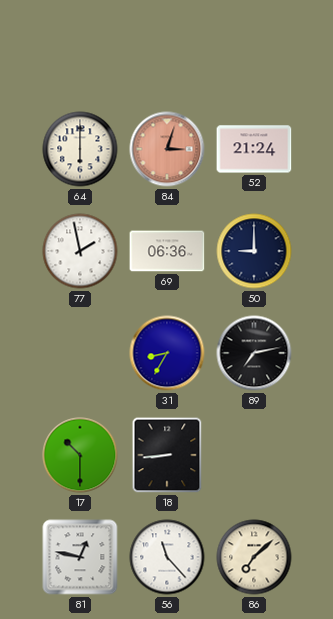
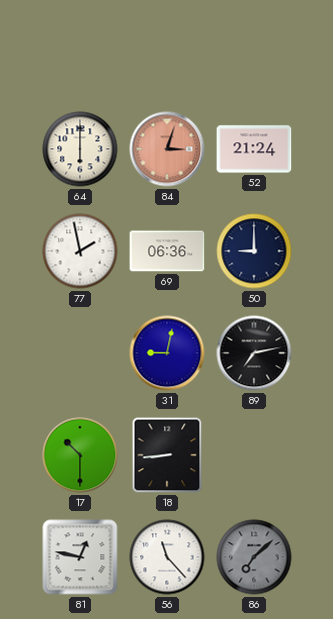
31: 8:35 -> 9:02
86 dial: cream -> grey
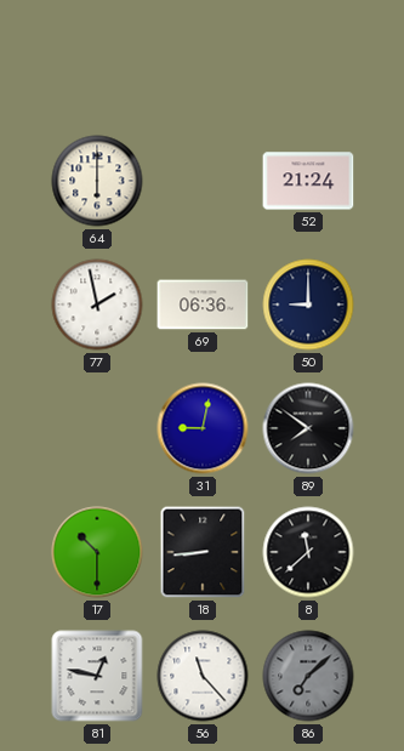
84: 3:03 -> none
89: 7:13 -> 7:51
8: none -> 11:38
